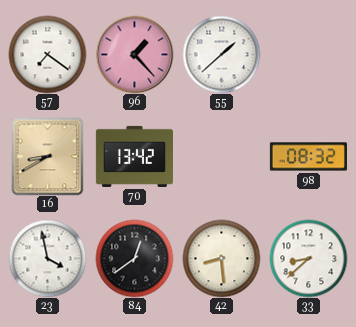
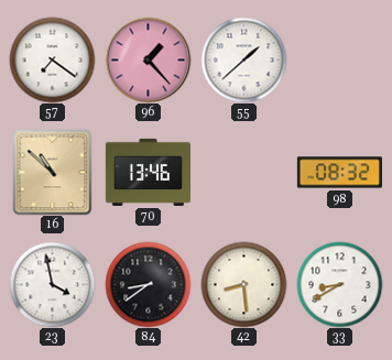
16: 8:40 -> 10:52
70: 13:42 -> 13:46
84: 12:39 -> 8:39
33: 8:38 -> 8:40
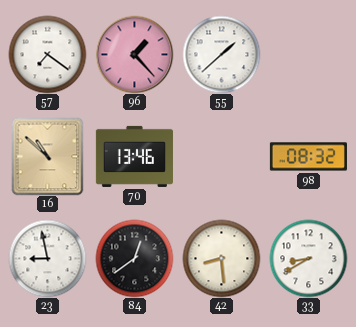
23: 3:58 -> 8:58
84: 8:39 -> 12:39
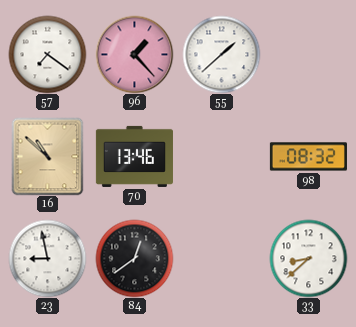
42: 8:29 -> none
33: 8:40 -> 8:38
